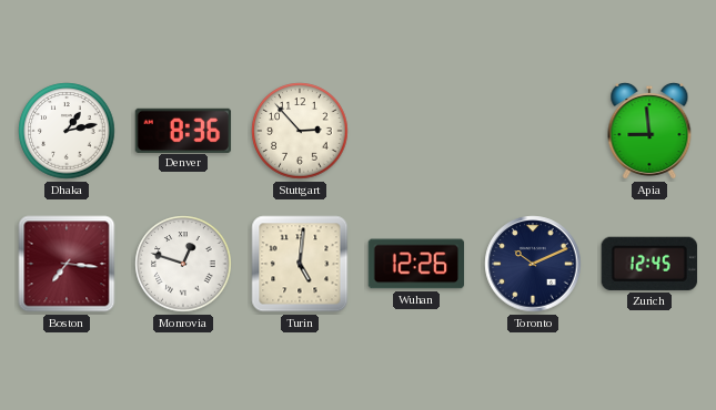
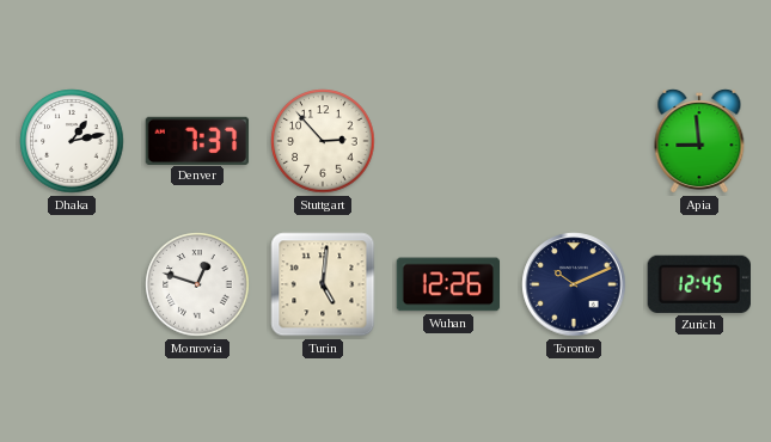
Denver: 8:36 -> 7:37
Boston: 7:16 -> none
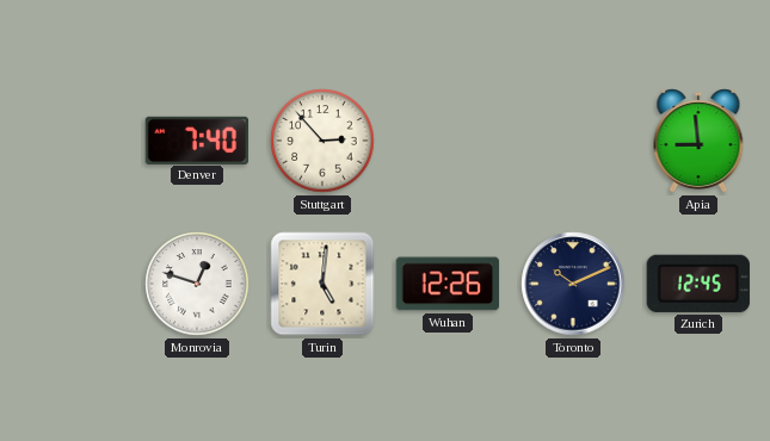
Dhaka: 1:13 -> none
Denver: 7:37 -> 7:40
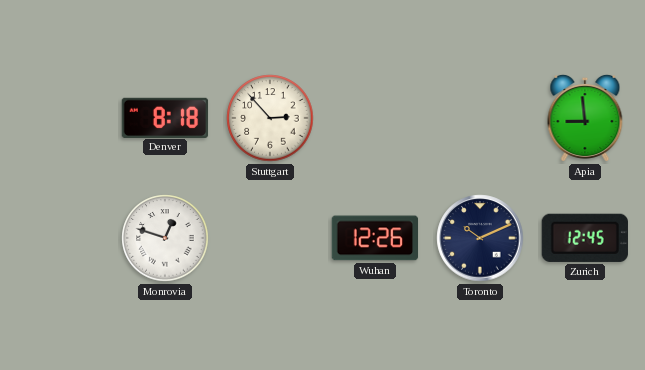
Denver: 7:40 -> 8:18
Turin: 5:01 -> none
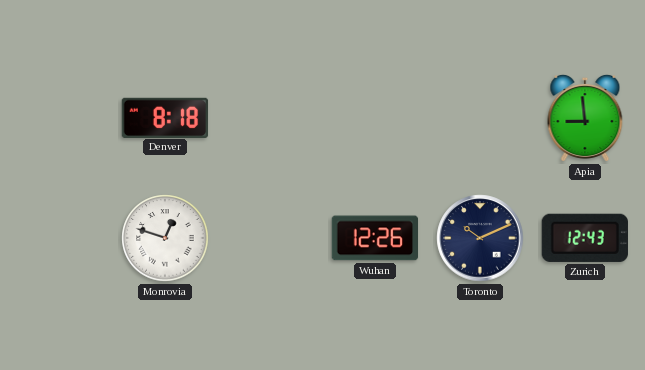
Stuttgart: 2:53 -> none
Zurich: 12:45 -> 12:43
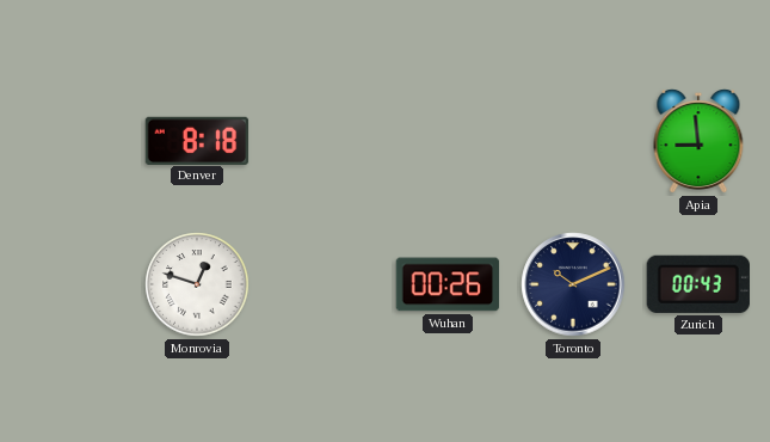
Wuhan: 12:26 -> 00:26
Zurich: 12:43 -> 00:43
